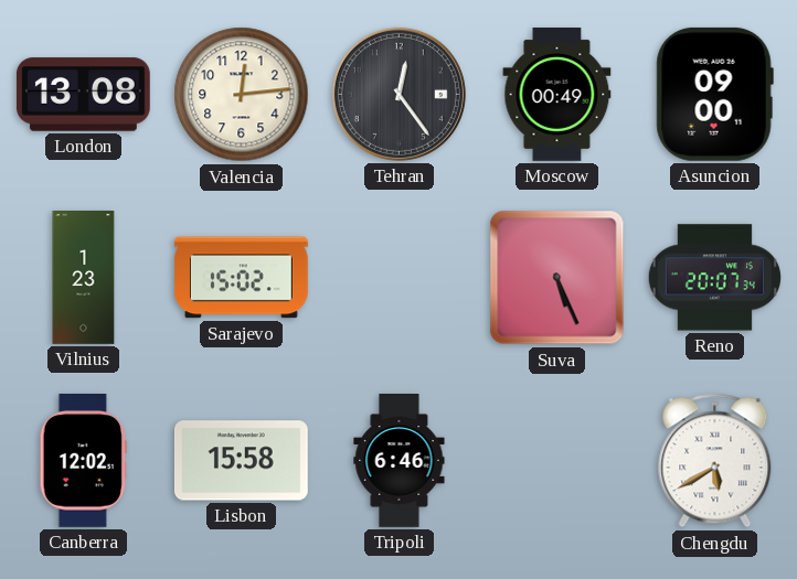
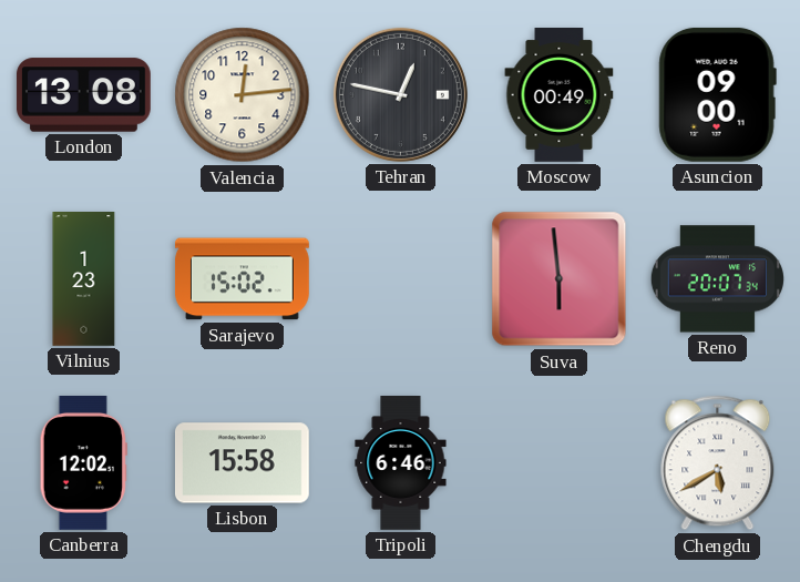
Tehran: 12:24 -> 12:47
Suva: 5:26 -> 5:59
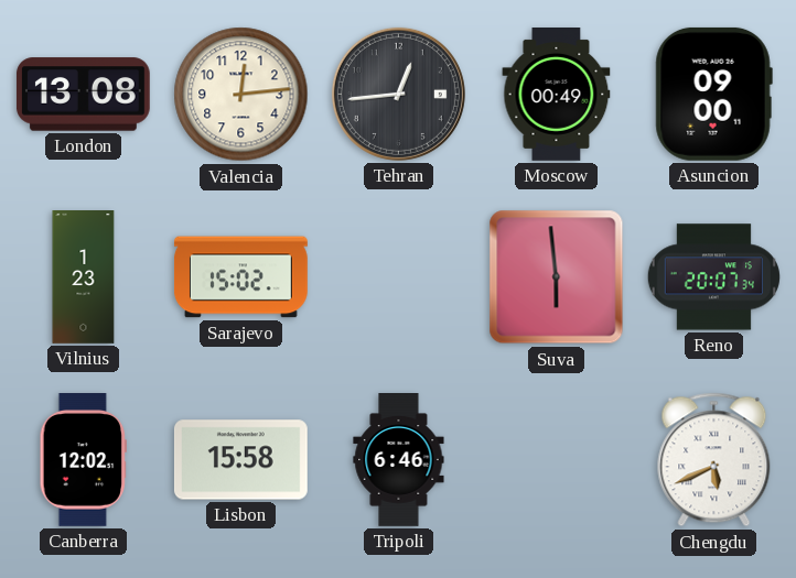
Tehran: 12:47 -> 12:44
Chengdu: 5:40 -> 5:41
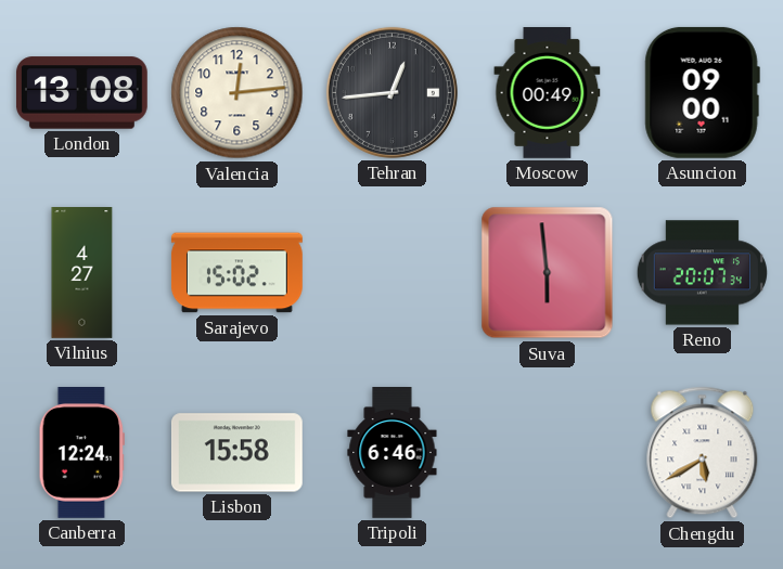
Vilnius: 1:23 -> 4:27
Canberra: 12:02 -> 12:24
Chengdu: 5:41 -> 5:40
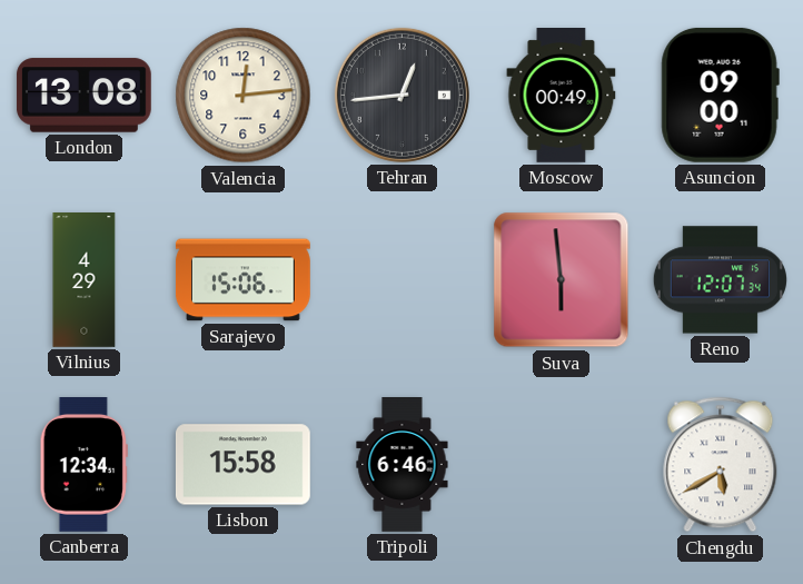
Vilnius: 4:27 -> 4:29
Sarajevo: 15:02 -> 15:06
Reno: 20:07 -> 12:07
Canberra: 12:24 -> 12:34
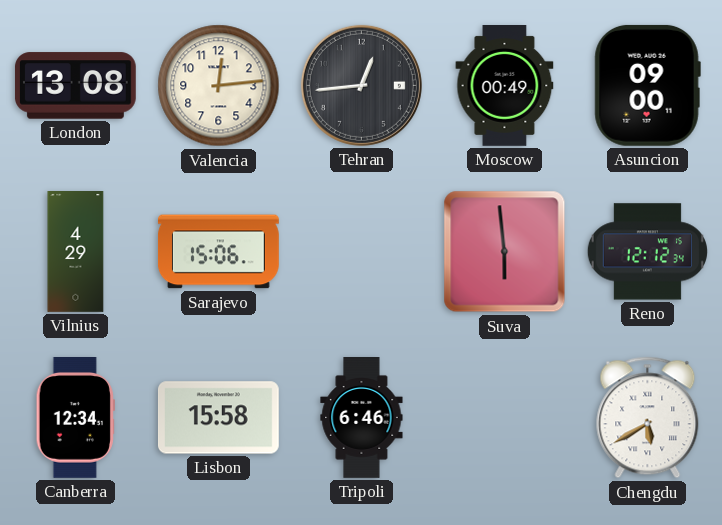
Reno: 12:07 -> 12:12
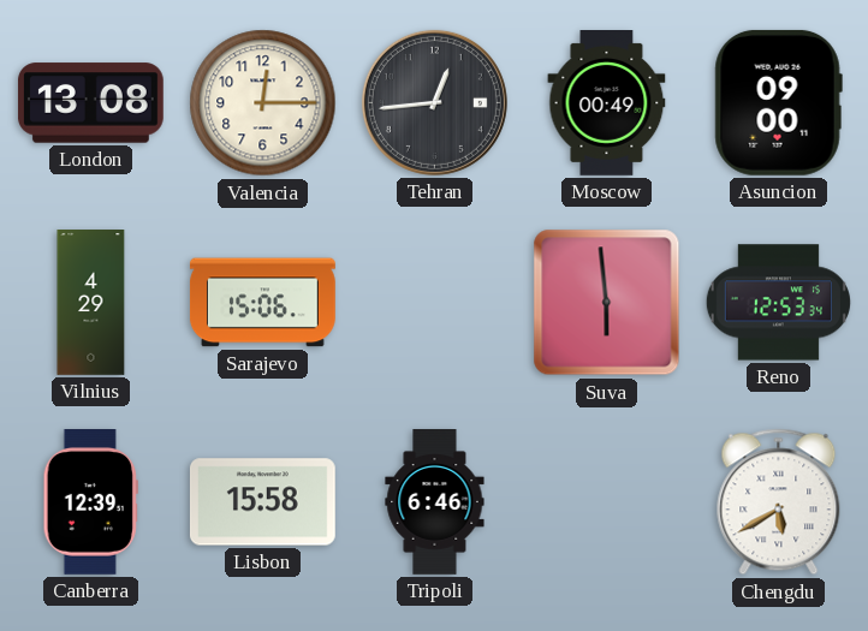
Valencia: 12:14 -> 12:15
Reno: 12:12 -> 12:53
Canberra: 12:34 -> 12:39
